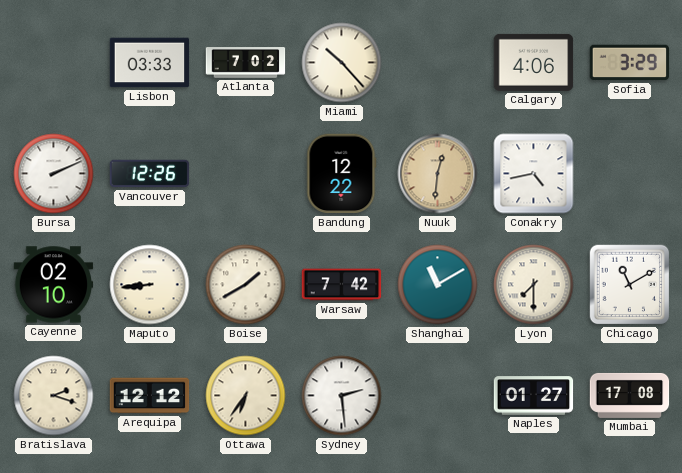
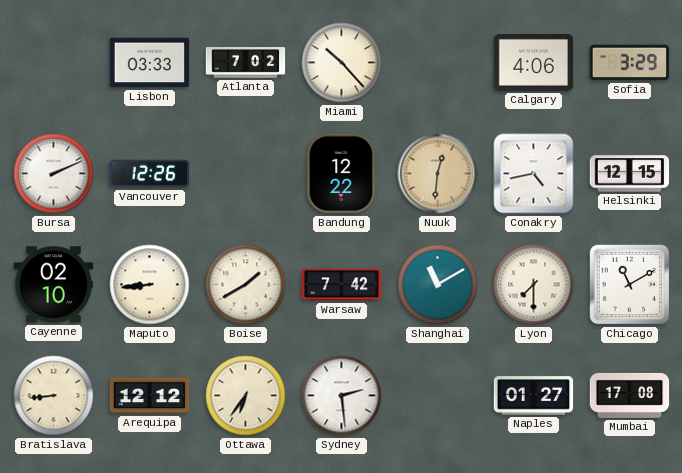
Helsinki: none -> 12:15
Bratislava: 2:18 -> 8:44
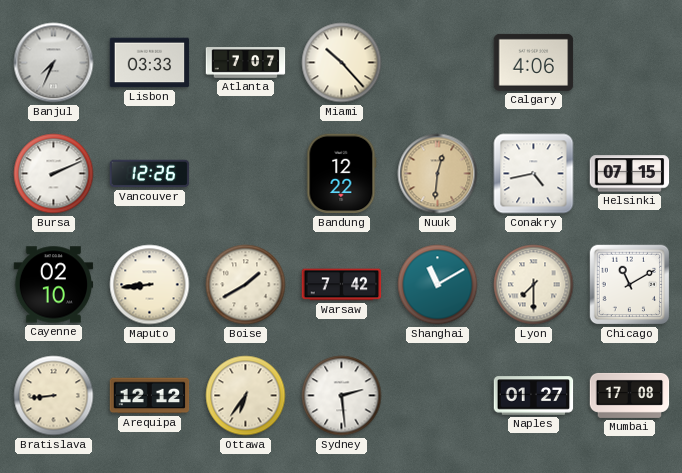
Banjul: none -> 7:34
Atlanta: 7:02 -> 7:07
Sofia: 3:29 -> none
Helsinki: 12:15 -> 07:15
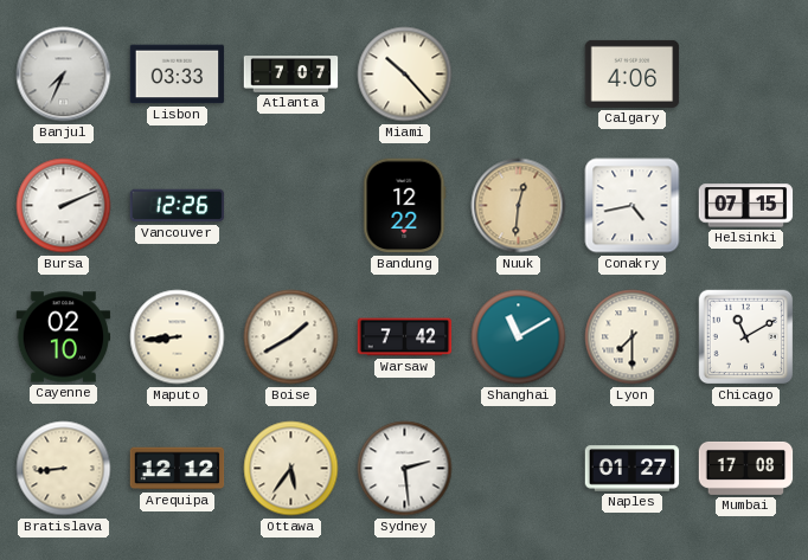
Ottawa: 6:36 -> 5:36
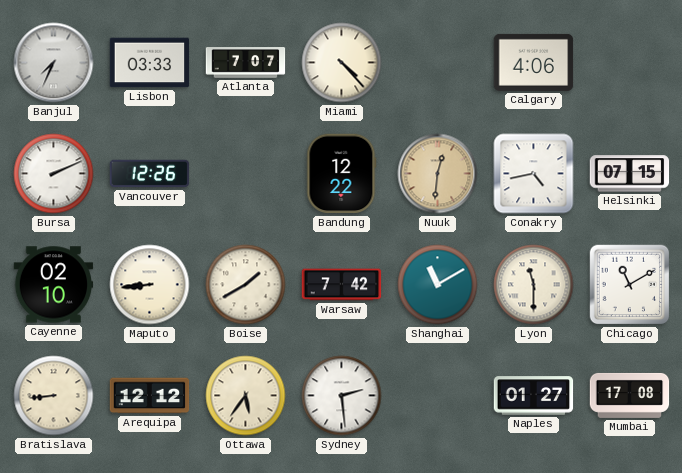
Miami: 10:23 -> 4:23
Lyon: 7:30 -> 11:30
